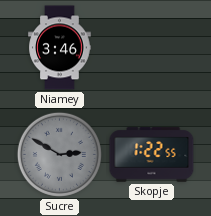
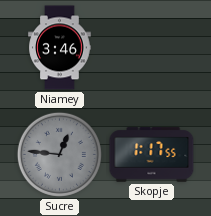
Sucre: 2:50 -> 12:46
Skopje: 1:22 -> 1:17
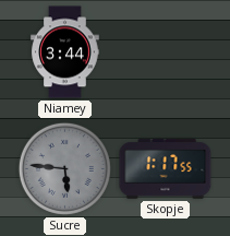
Niamey: 3:46 -> 3:44
Sucre: 12:46 -> 5:46
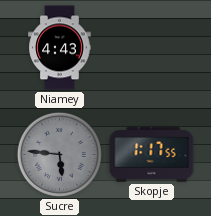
Niamey: 3:44 -> 4:43
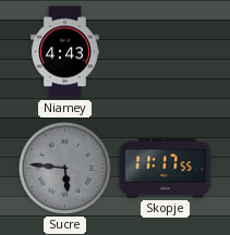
Skopje: 1:17 -> 11:17
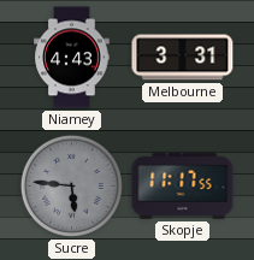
Melbourne: none -> 3:31
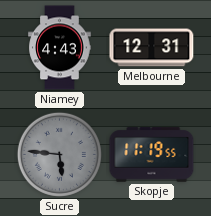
Melbourne: 3:31 -> 12:31
Skopje: 11:17 -> 11:19
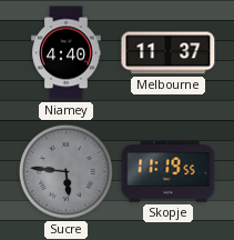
Niamey: 4:43 -> 4:40
Melbourne: 12:31 -> 11:37
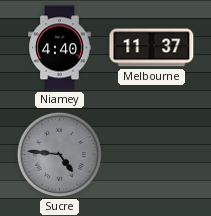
Sucre: 5:46 -> 4:46
Skopje: 11:19 -> none
